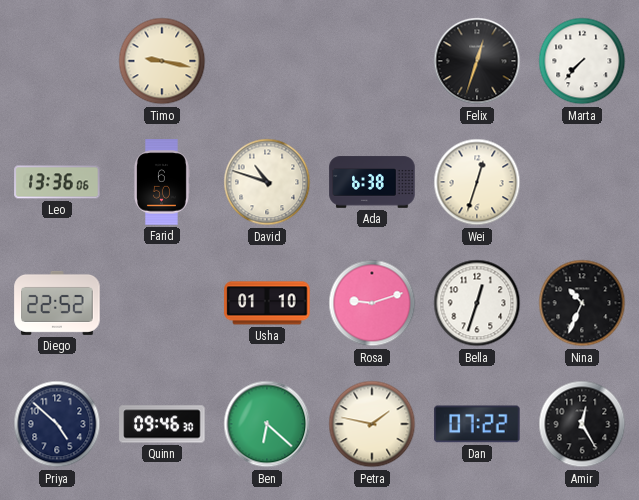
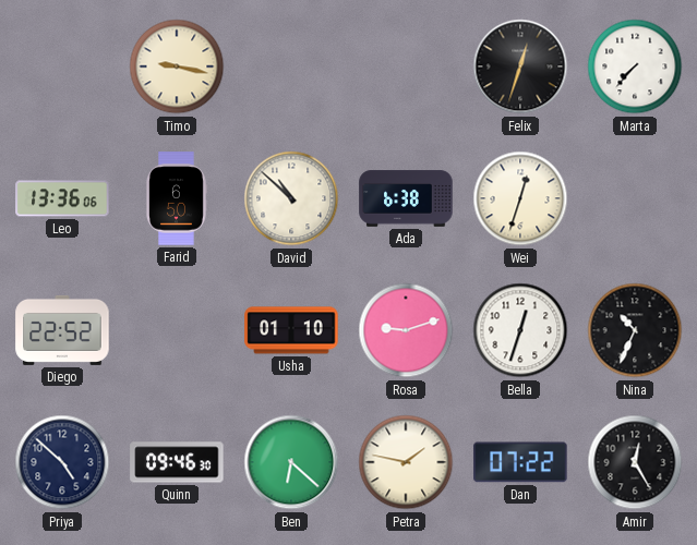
David: 10:48 -> 10:52
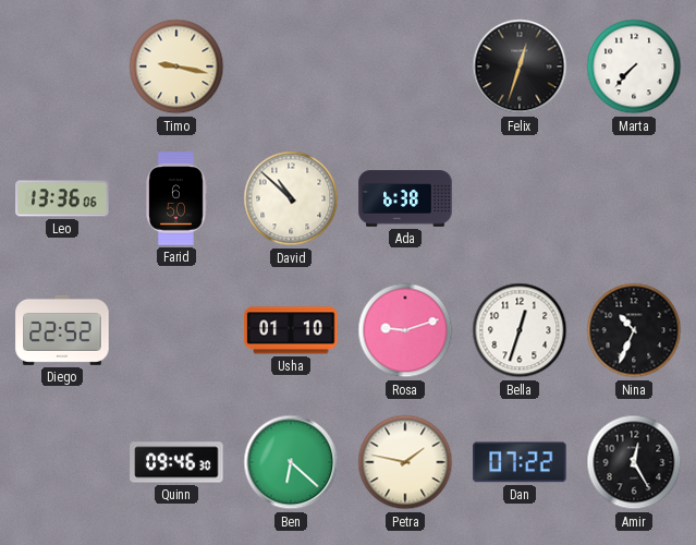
Wei: 12:33 -> none
Priya: 4:52 -> none
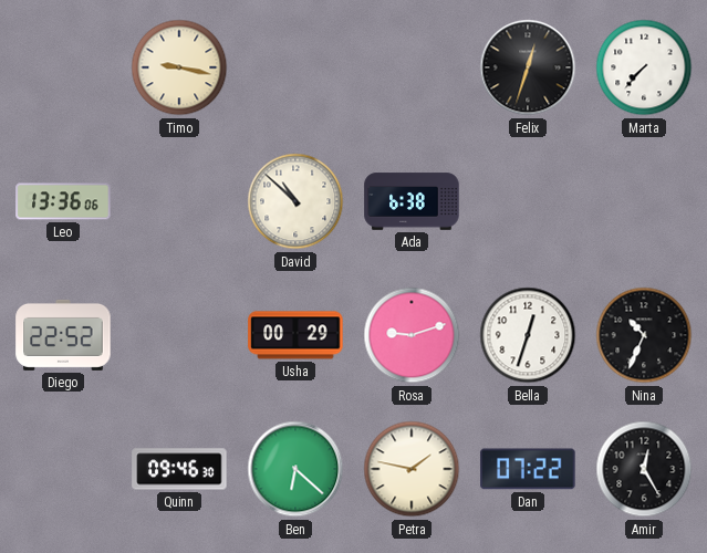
Farid: 6:50 -> none
Usha: 01:10 -> 00:29
